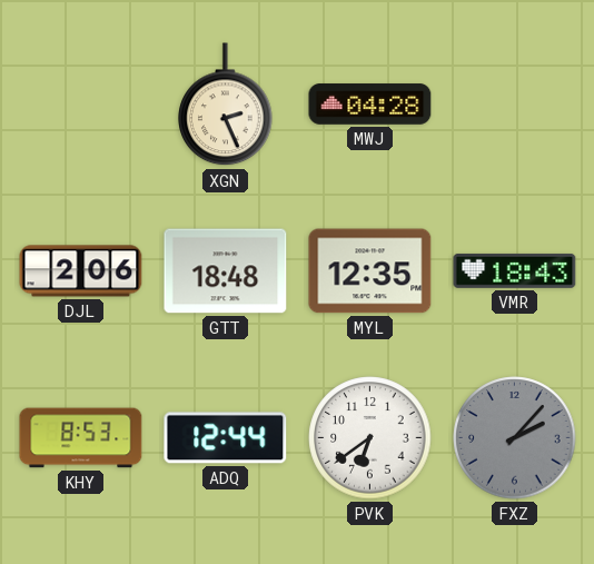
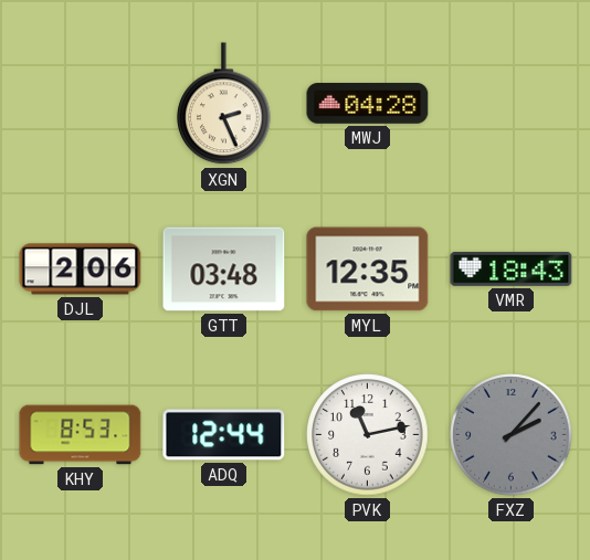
GTT: 18:48 -> 03:48
PVK: 6:39 -> 11:13
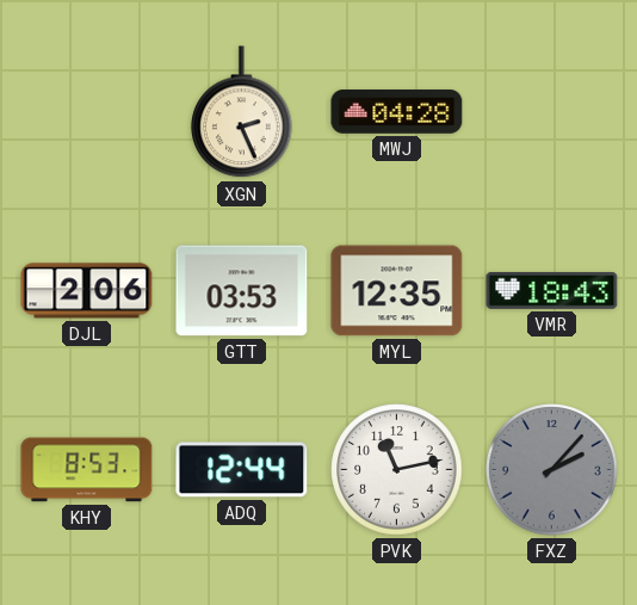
GTT: 03:48 -> 03:53
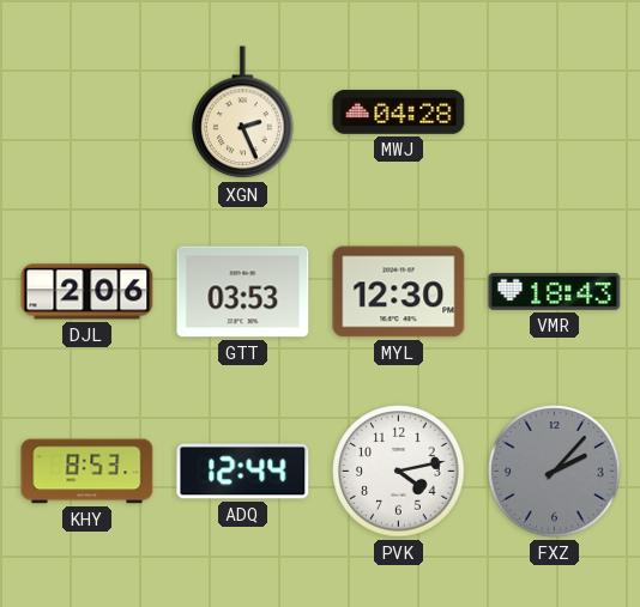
MYL: 12:35 -> 12:30
PVK: 11:13 -> 4:13
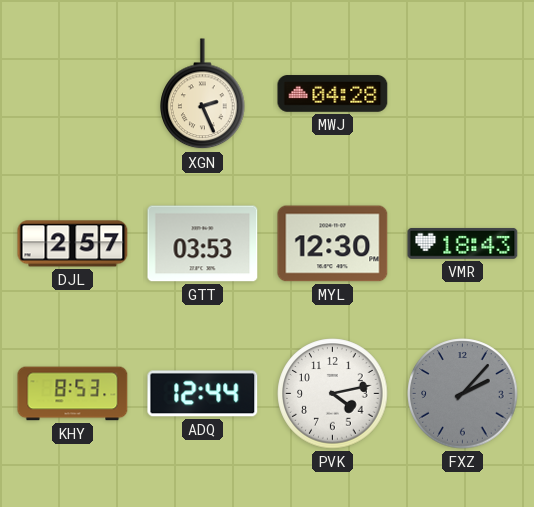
DJL: 2:06 -> 2:57
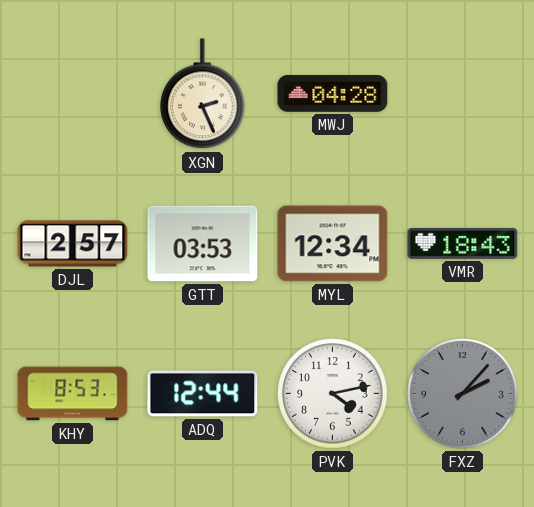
MYL: 12:30 -> 12:34
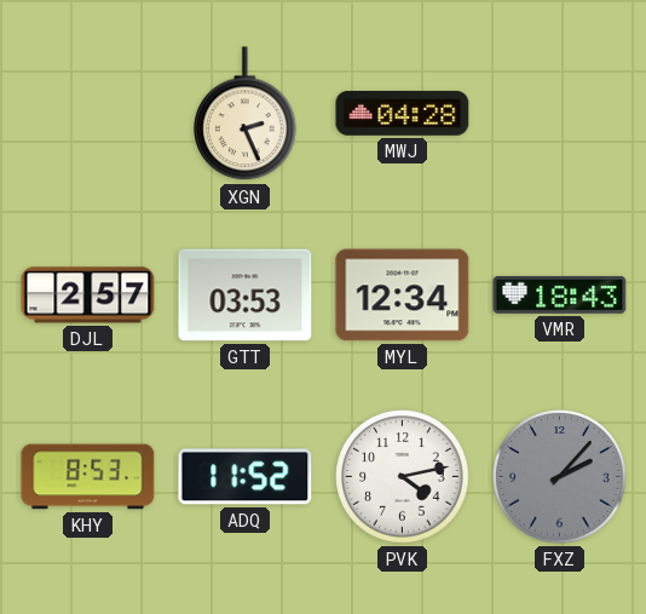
ADQ: 12:44 -> 11:52
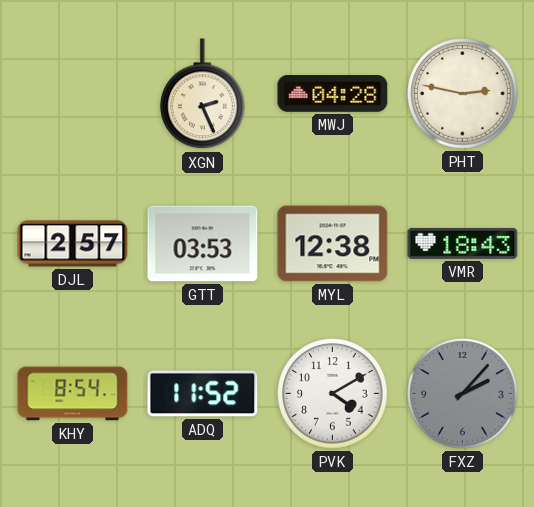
PHT: none -> 2:47
MYL: 12:34 -> 12:38
KHY: 8:53 -> 8:54
PVK: 4:13 -> 4:10
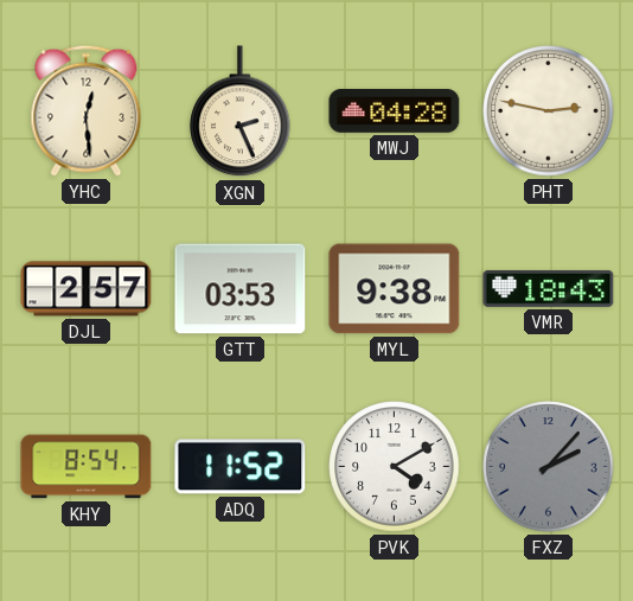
YHC: none -> 12:29
MYL: 12:38 -> 9:38
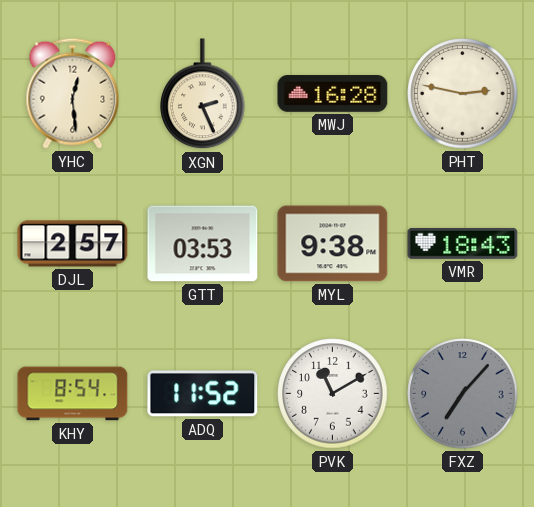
MWJ: 04:28 -> 16:28
PVK: 4:10 -> 11:10
FXZ: 2:07 -> 7:07
